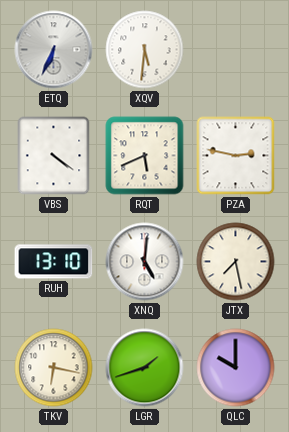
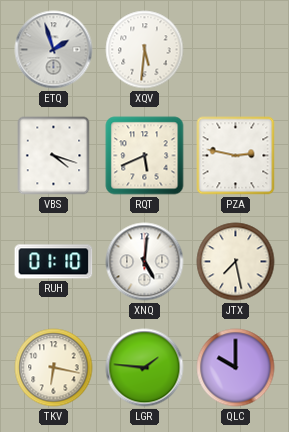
ETQ: 6:34 -> 1:57
VBS: 4:21 -> 4:18
RUH: 13:10 -> 01:10
LGR: 1:42 -> 1:46
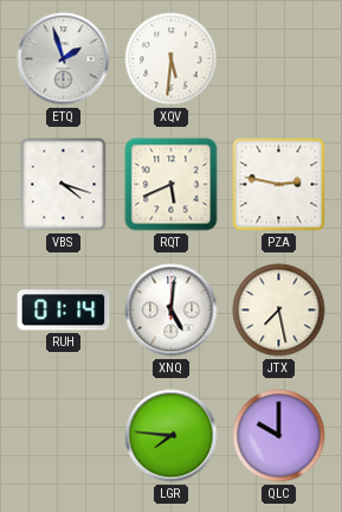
RUH: 01:10 -> 01:14
TKV: 6:17 -> none
LGR: 1:46 -> 7:46
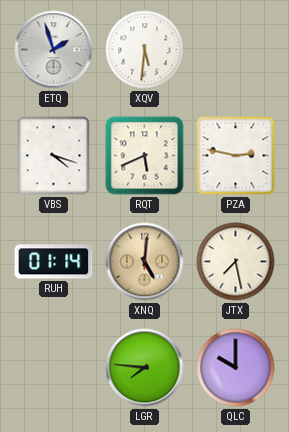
XNQ dial: white -> champagne
